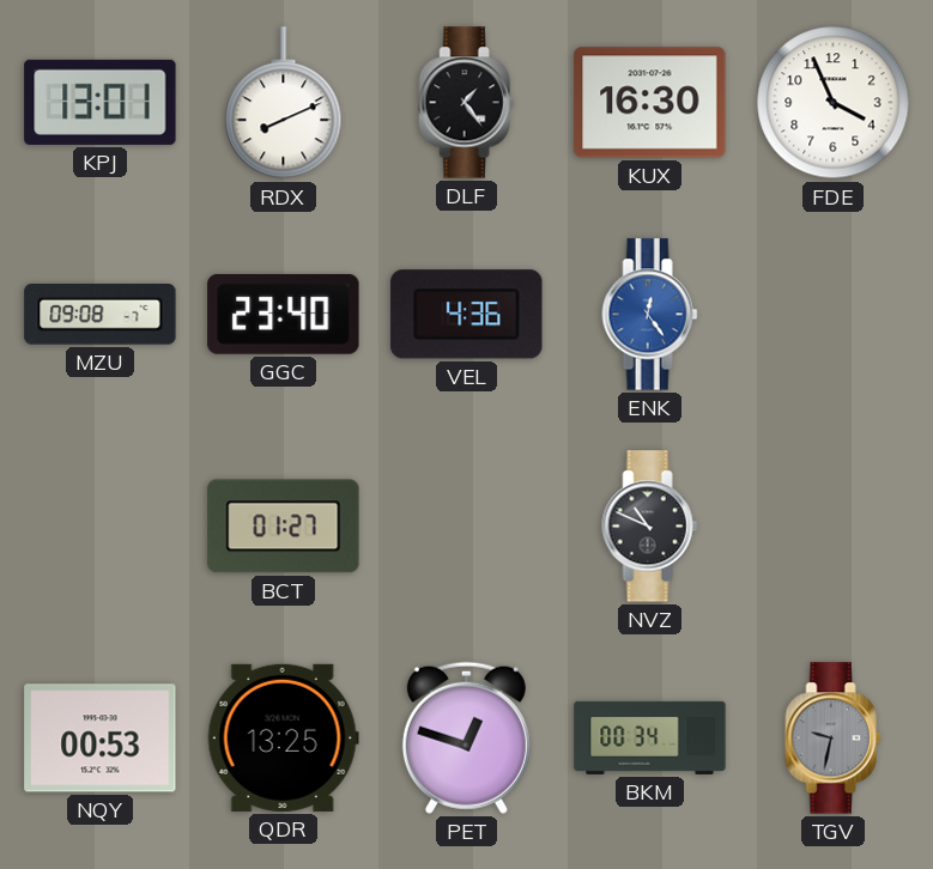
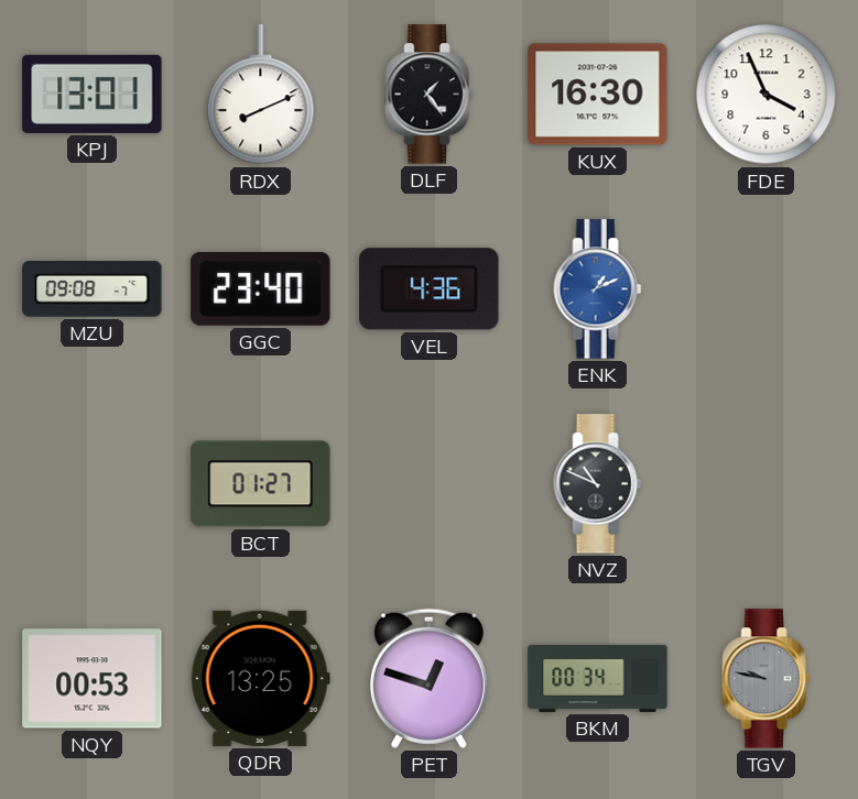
ENK: 12:24 -> 1:11
TGV: 9:32 -> 9:47
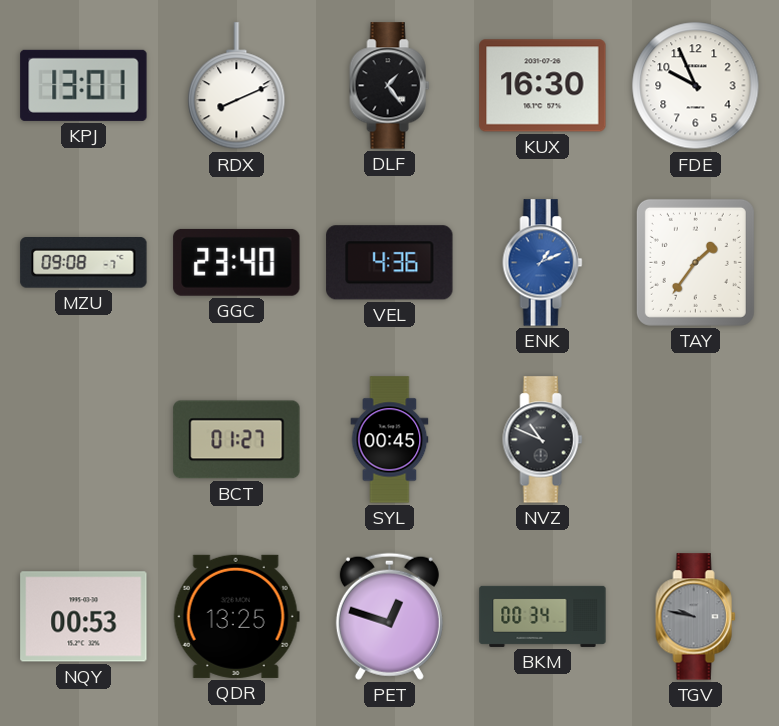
FDE: 3:56 -> 9:56
TAY: none -> 1:36
SYL: none -> 00:45
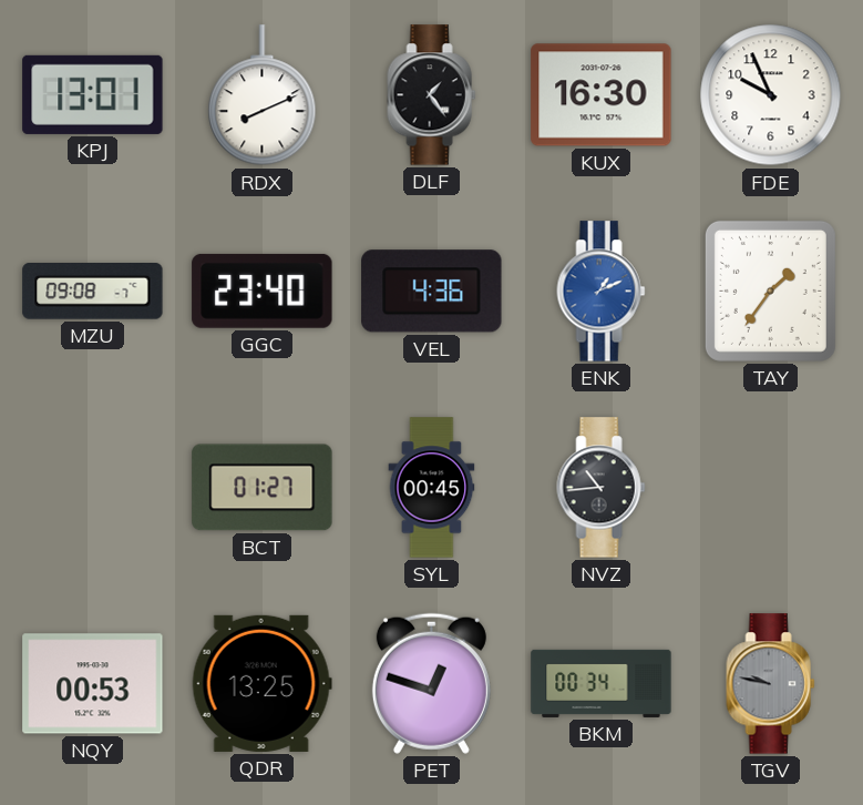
NVZ: 10:49 -> 10:44
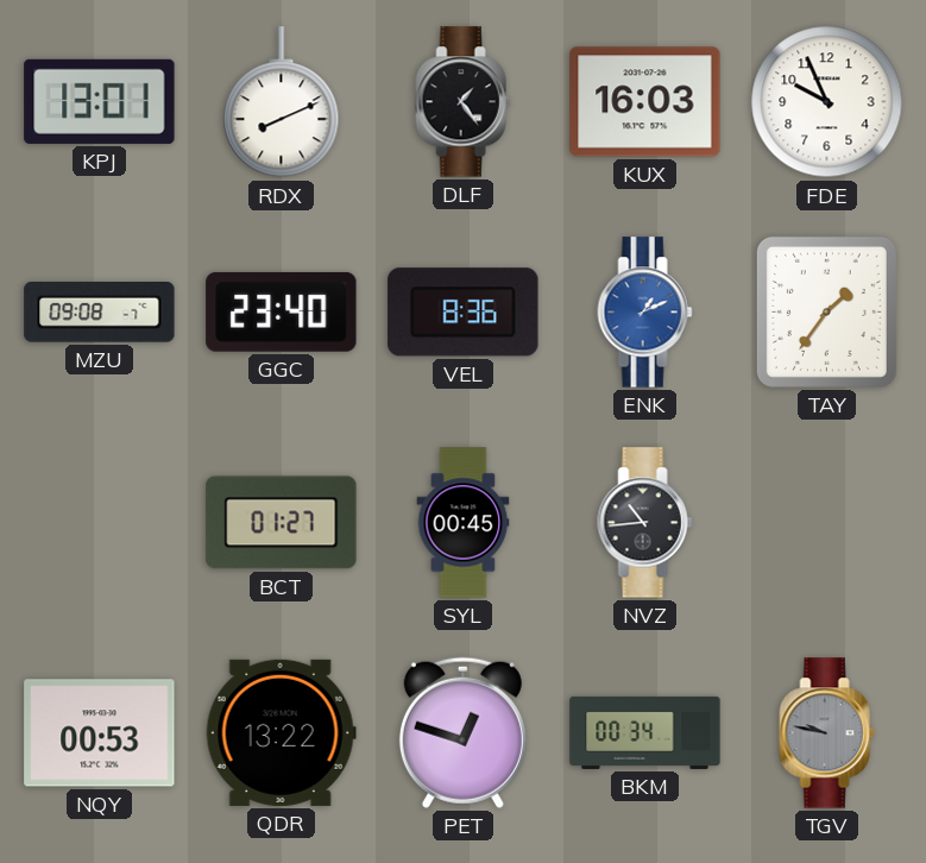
KUX: 16:30 -> 16:03
VEL: 4:36 -> 8:36
QDR: 13:25 -> 13:22
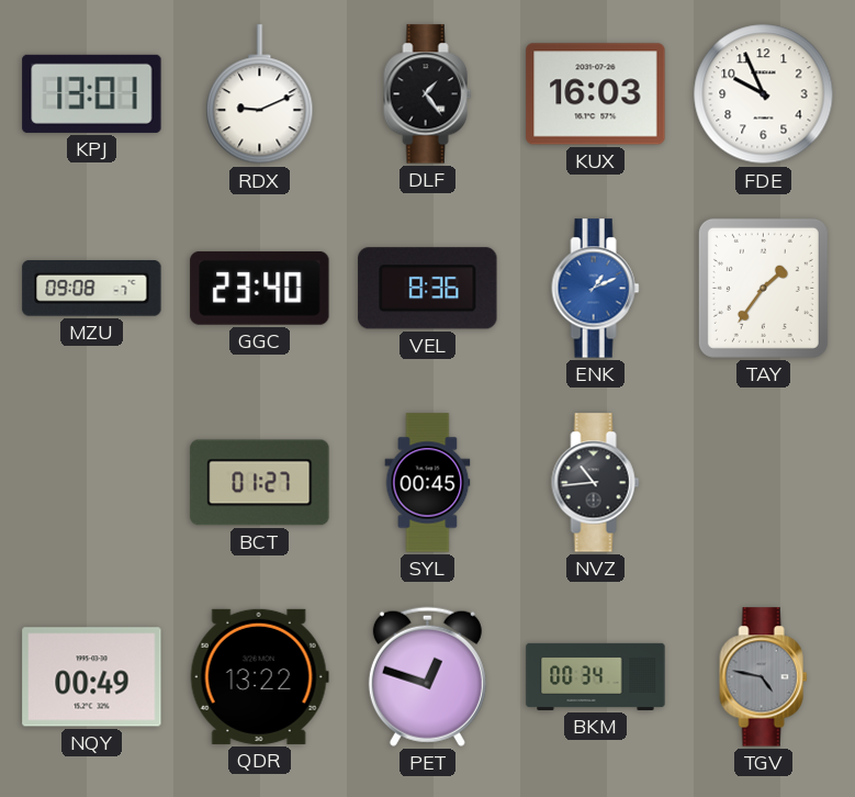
RDX: 8:11 -> 9:11
NQY: 00:53 -> 00:49
TGV: 9:47 -> 4:47
